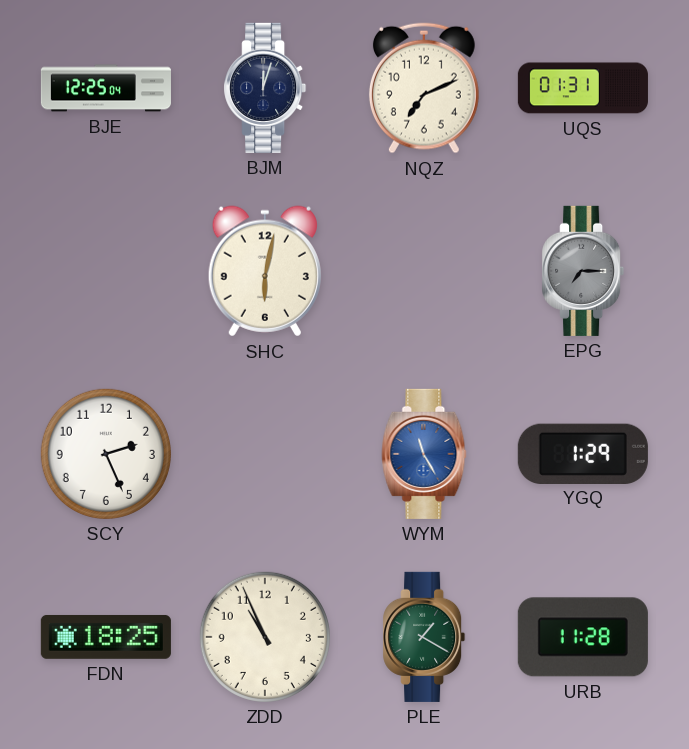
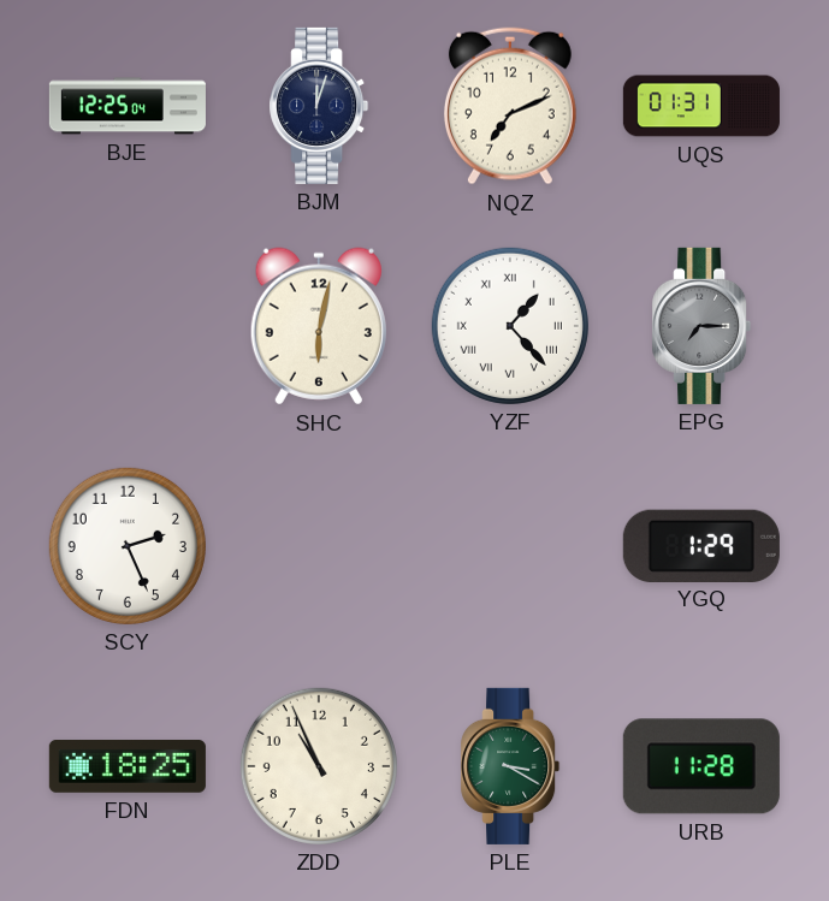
YZF: none -> 1:23
WYM: 11:25 -> none
PLE: 1:20 -> 3:20
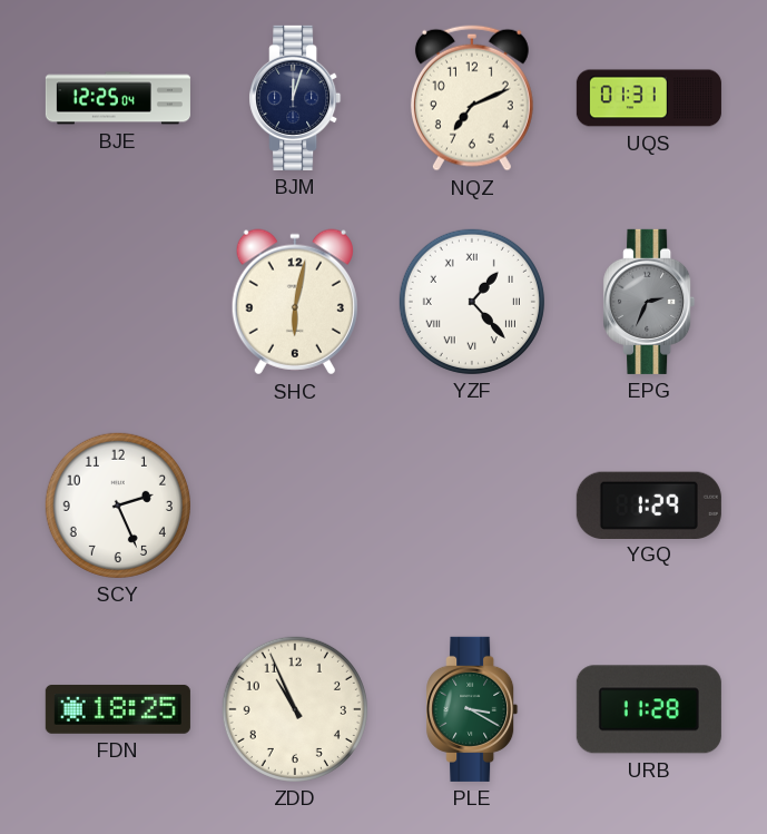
EPG: 7:15 -> 2:34
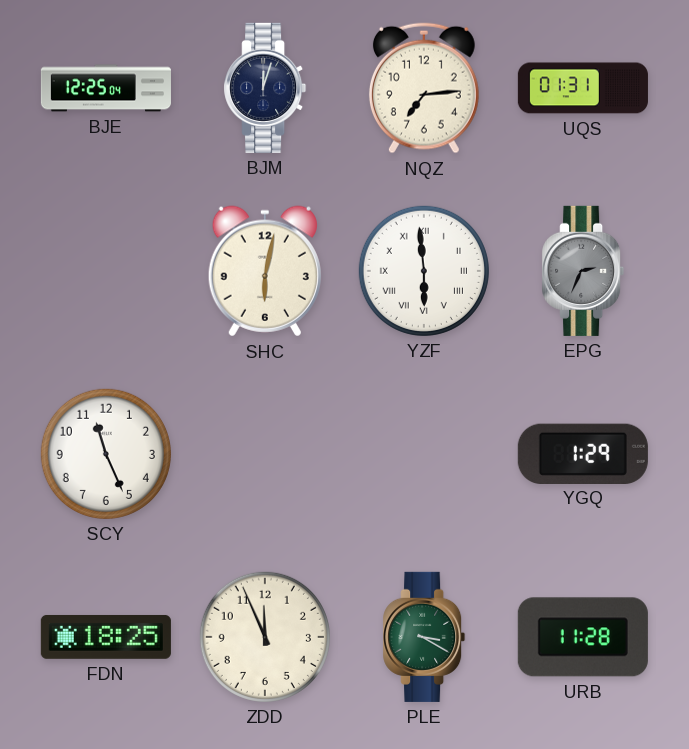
NQZ: 7:11 -> 7:14
YZF: 1:23 -> 5:59
SCY: 2:26 -> 11:26
ZDD: 10:56 -> 11:56
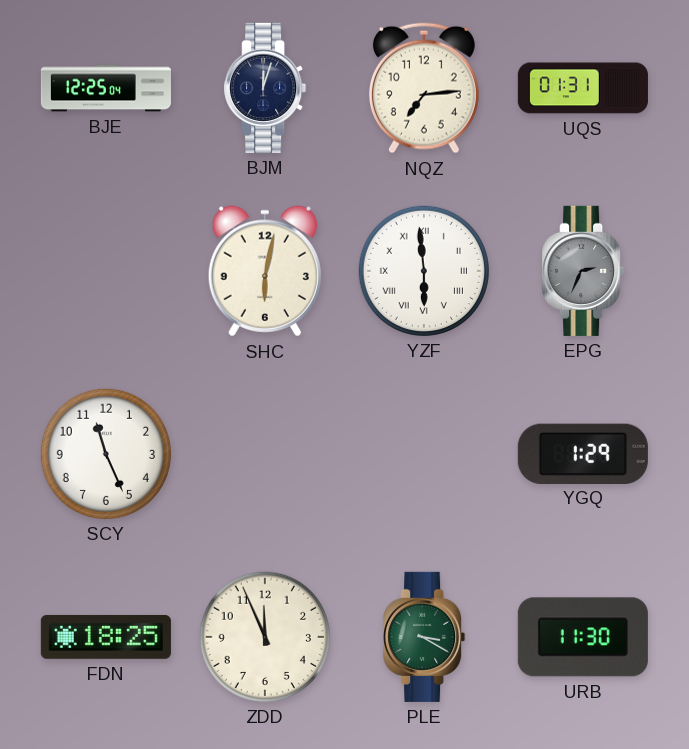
URB: 11:28 -> 11:30
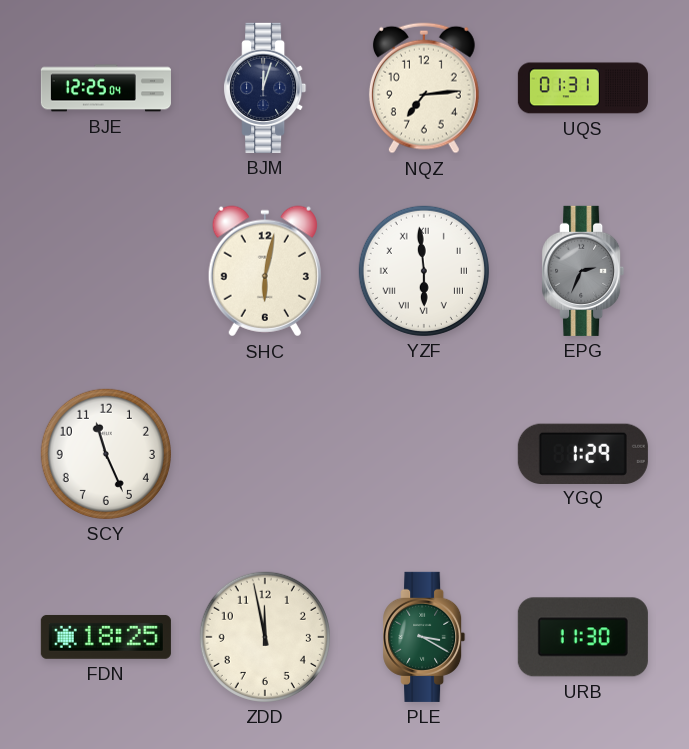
ZDD: 11:56 -> 11:58
